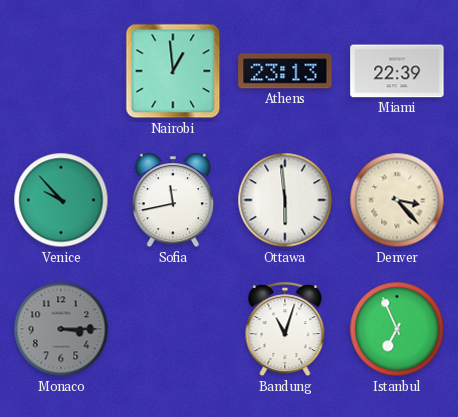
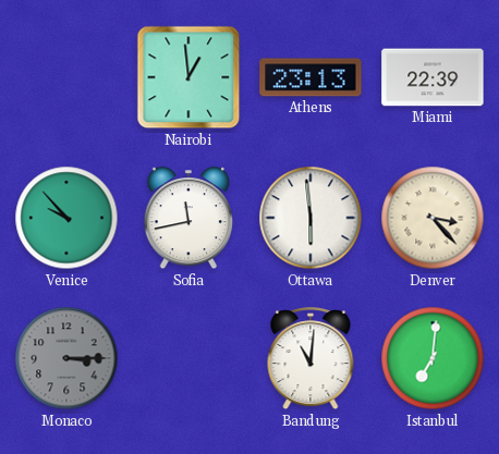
Bandung: 11:03 -> 11:01
Istanbul: 6:56 -> 7:01
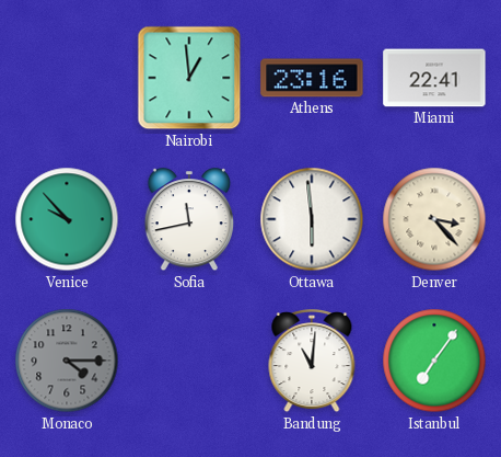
Athens: 23:13 -> 23:16
Miami: 22:39 -> 22:41
Monaco: 3:15 -> 4:15
Istanbul: 7:01 -> 7:06
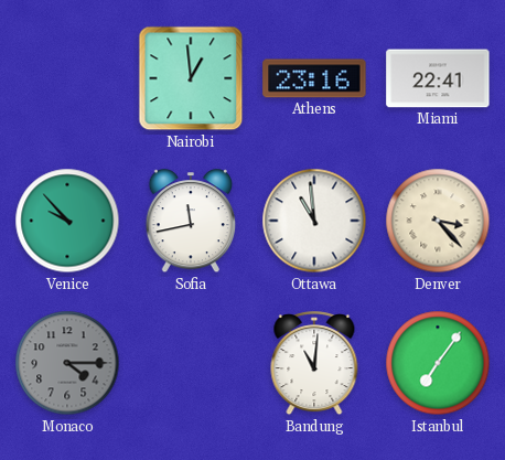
Ottawa: 5:59 -> 10:59
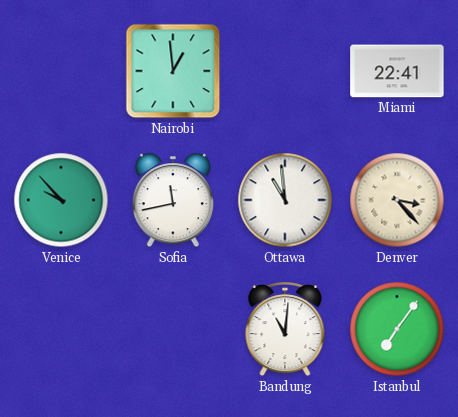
Athens: 23:16 -> none
Monaco: 4:15 -> none
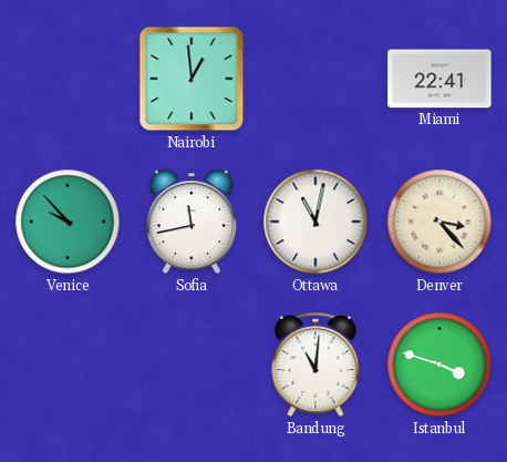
Ottawa: 10:59 -> 11:02
Istanbul: 7:06 -> 3:48
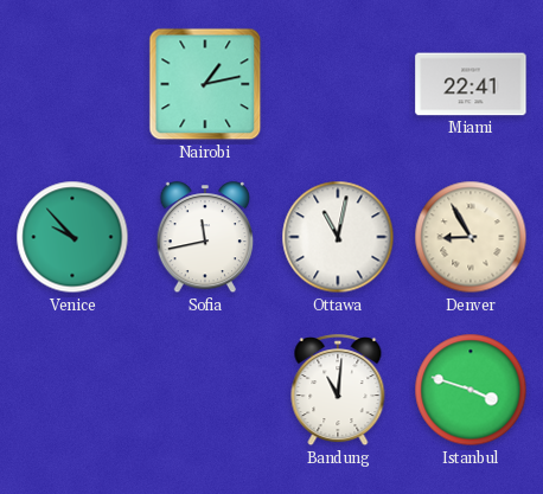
Nairobi: 12:59 -> 1:13
Denver: 3:23 -> 8:55
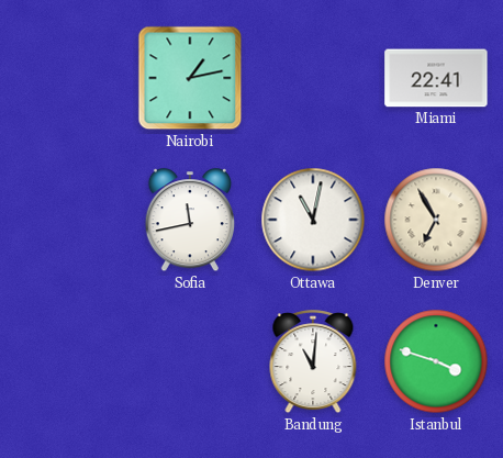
Venice: 9:53 -> none
Denver: 8:55 -> 6:55
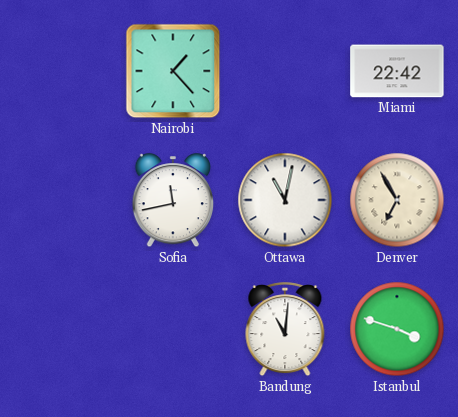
Nairobi: 1:13 -> 1:23
Miami: 22:41 -> 22:42
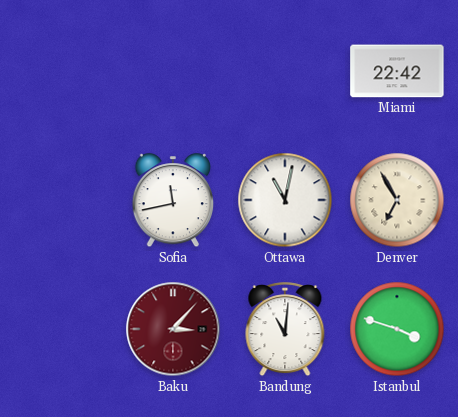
Nairobi: 1:23 -> none
Baku: none -> 3:07
